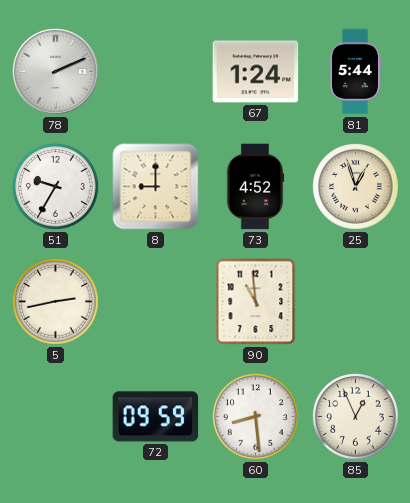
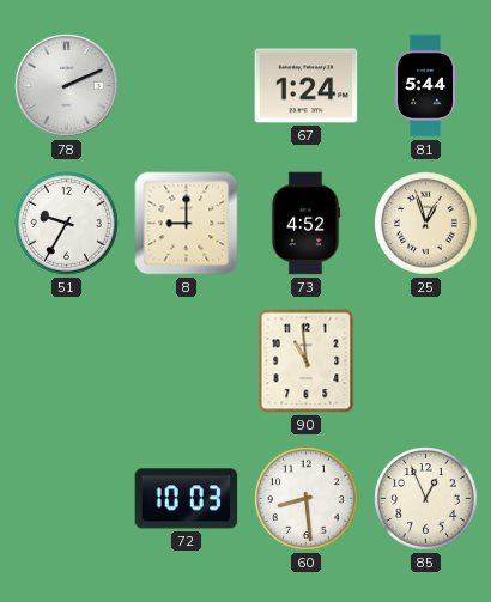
5: 2:43 -> none
72: 09:59 -> 10:03
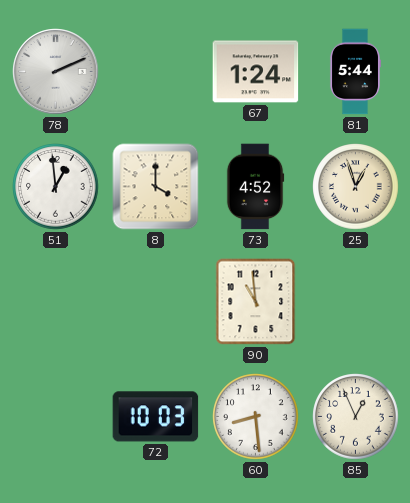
51: 9:35 -> 12:59
8: 9:00 -> 4:00
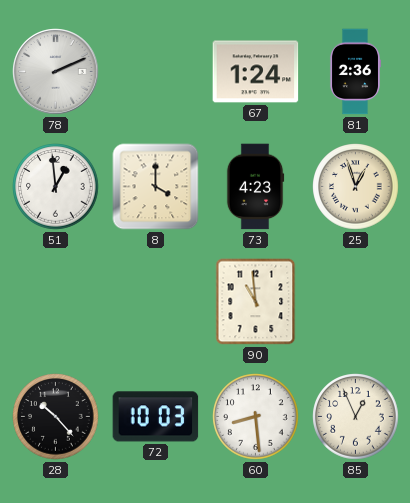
81: 5:44 -> 2:36
73: 4:52 -> 4:23
28: none -> 10:23
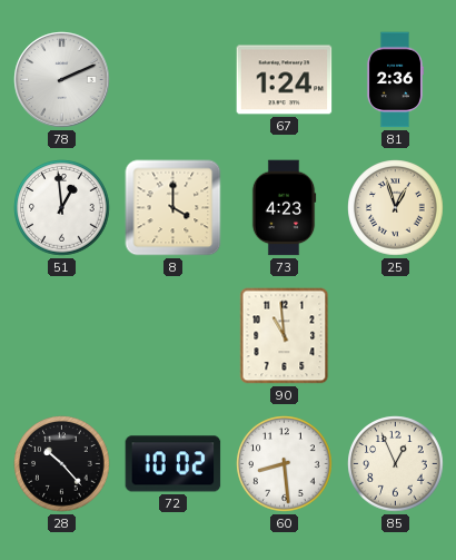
72: 10:03 -> 10:02
